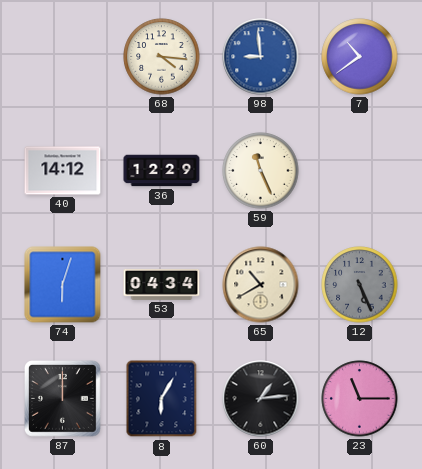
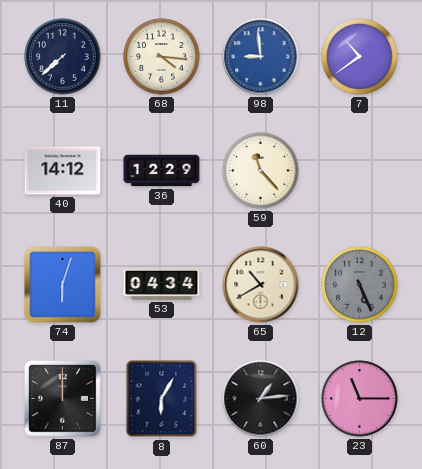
11: none -> 7:38
59: 11:26 -> 11:23
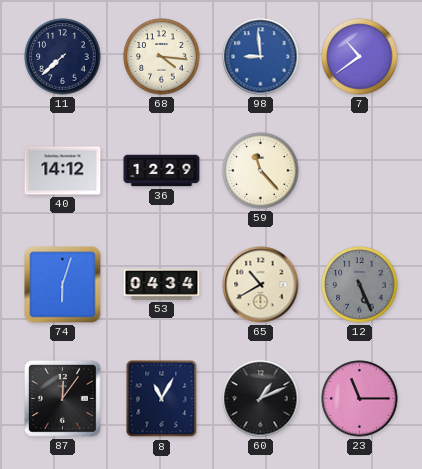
87: 12:00 -> 12:06
8: 6:05 -> 11:05
60: 1:14 -> 1:11
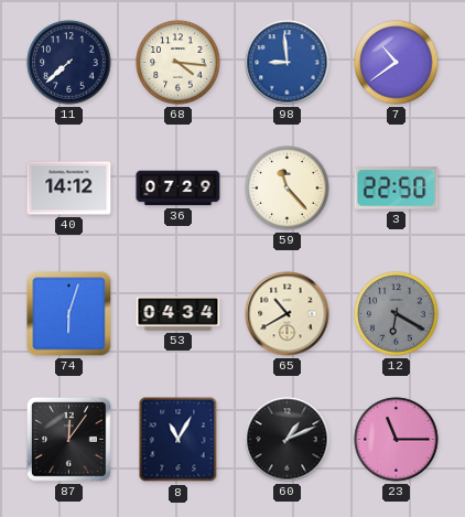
36: 12:29 -> 07:29
3: none -> 22:50
12: 5:26 -> 6:20
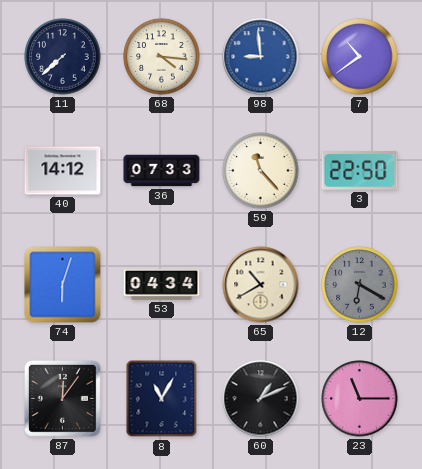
36: 07:29 -> 07:33
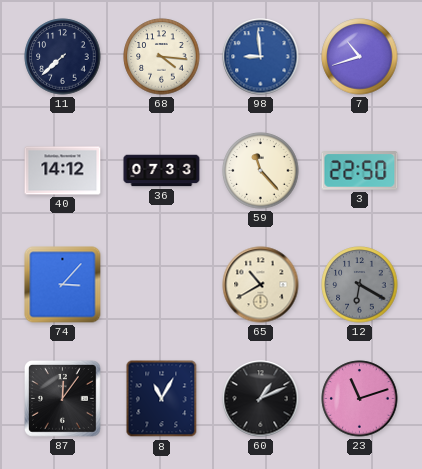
7: 10:39 -> 10:42
74: 6:03 -> 3:07
53: 04:34 -> none
23: 11:15 -> 11:12
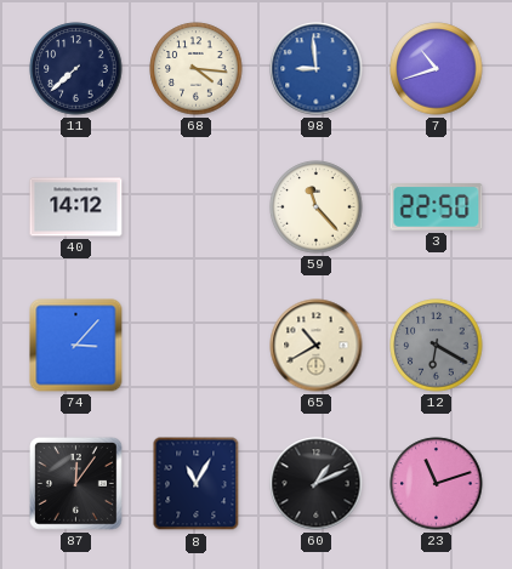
36: 07:33 -> none
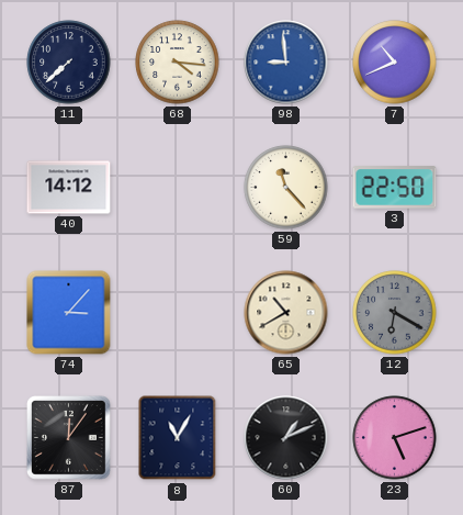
7: 10:42 -> 10:41
23: 11:12 -> 5:12
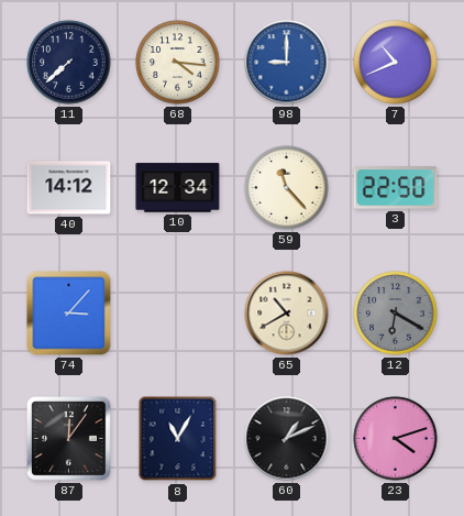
98: 8:59 -> 9:00
10: none -> 12:34
23: 5:12 -> 4:12
